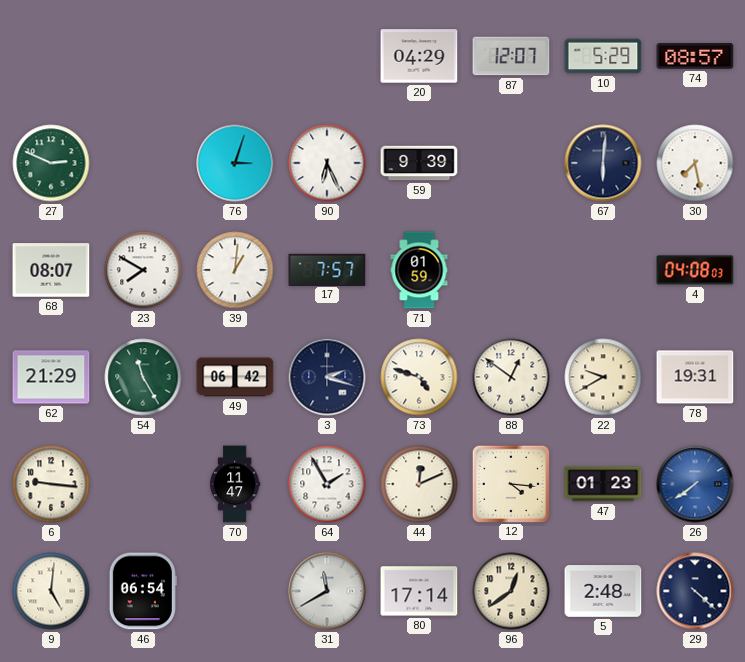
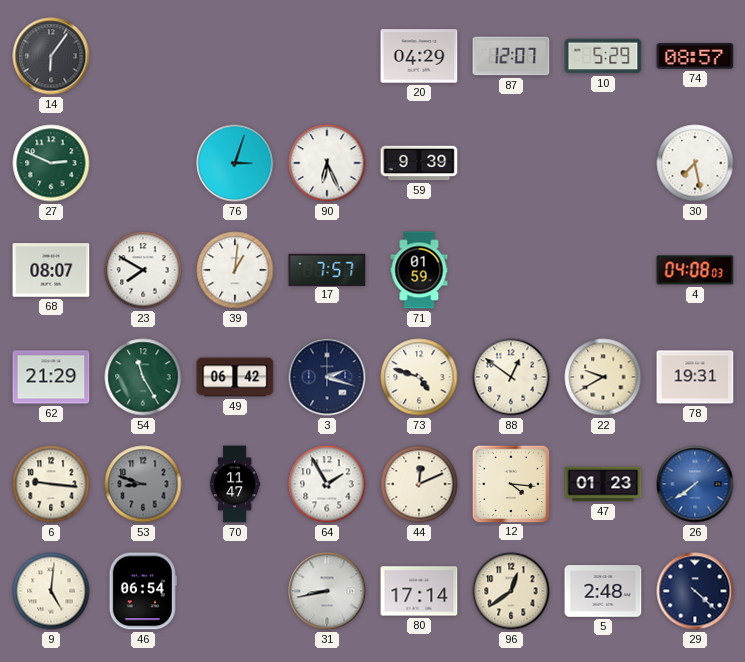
14: none -> 6:06
67: 6:01 -> none
53: none -> 8:48
31: 11:40 -> 8:43
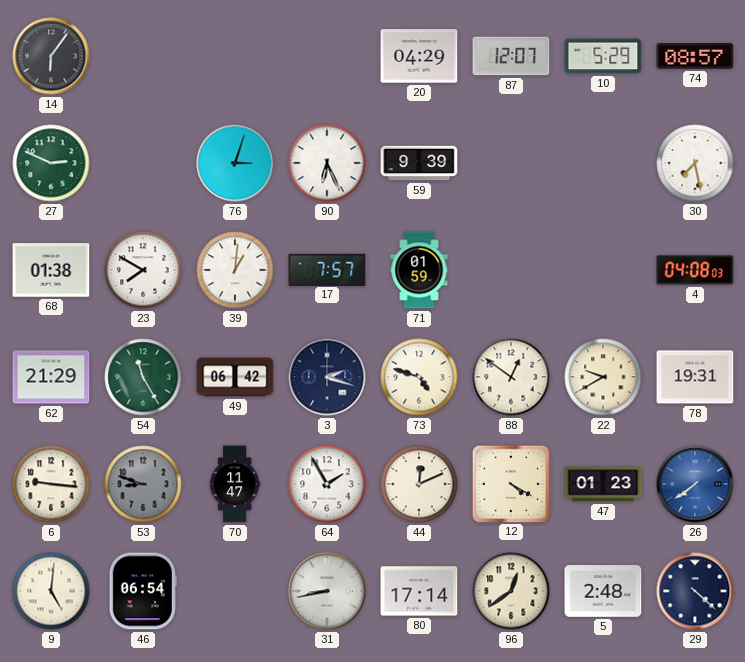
68: 08:07 -> 01:38
12: 4:16 -> 4:20
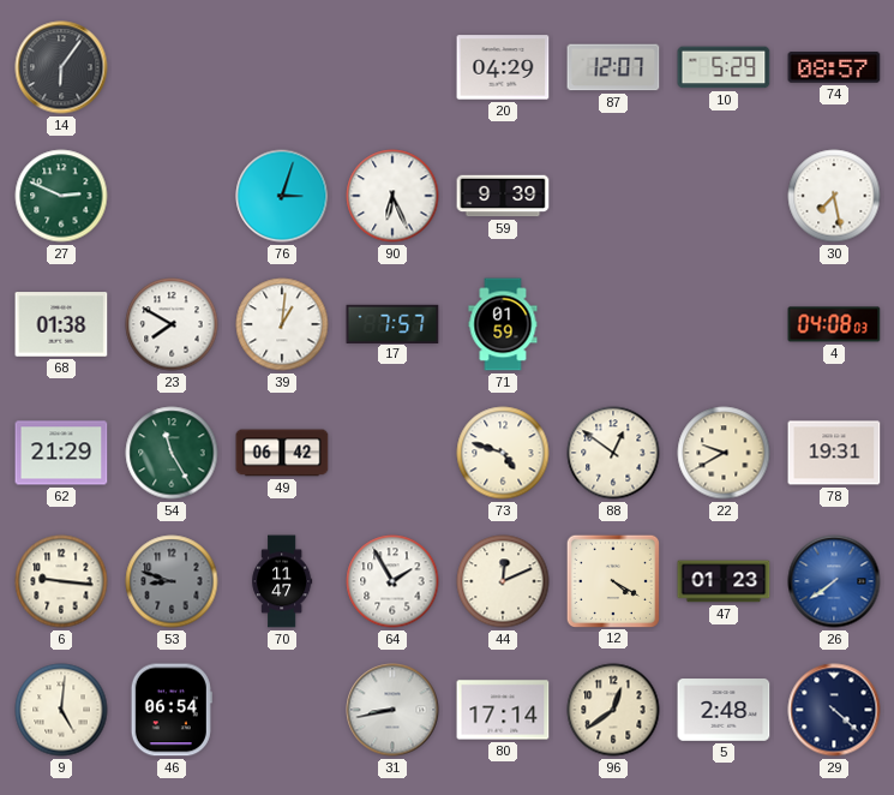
3: 2:18 -> none
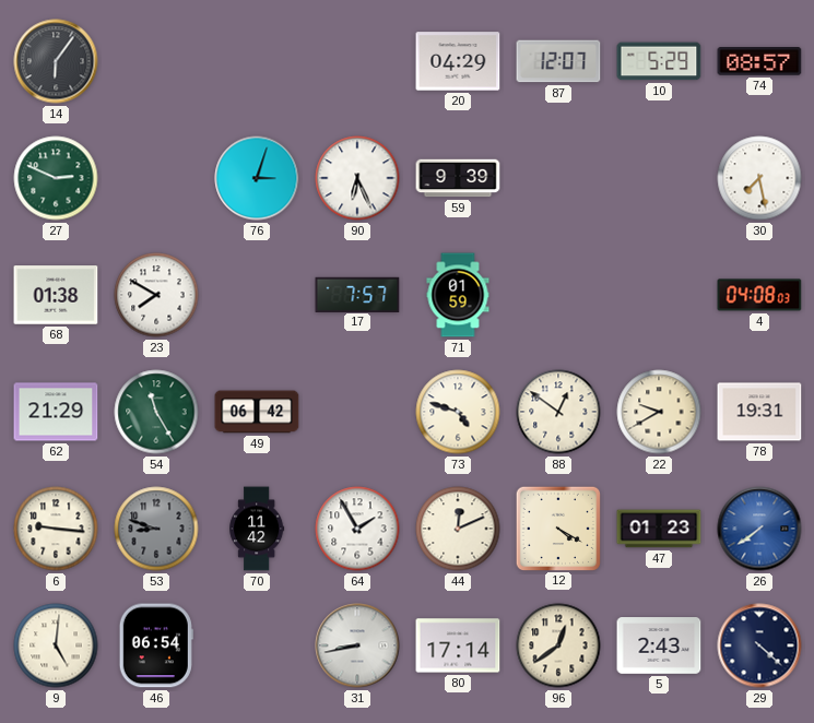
39: 1:01 -> none
70: 11:47 -> 11:42
5: 2:48 -> 2:43
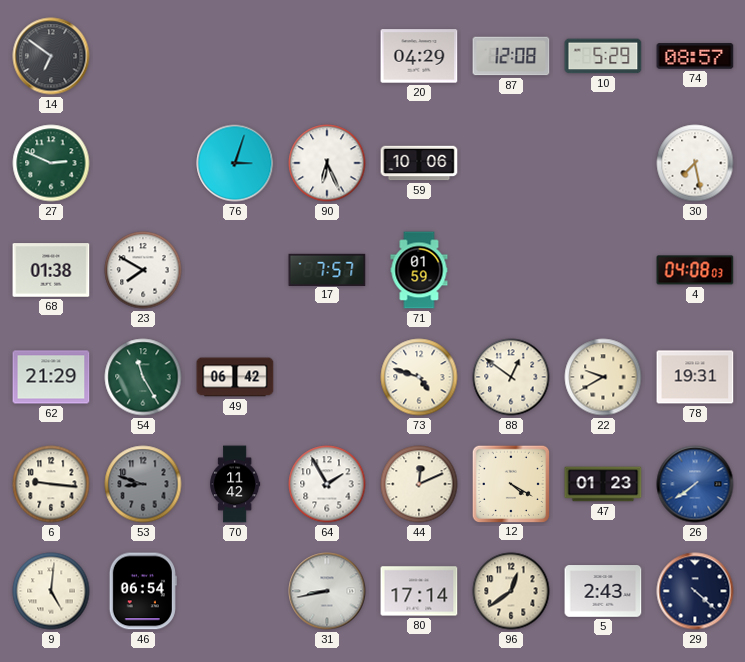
14: 6:06 -> 6:51
87: 12:07 -> 12:08
59: 9:39 -> 10:06
